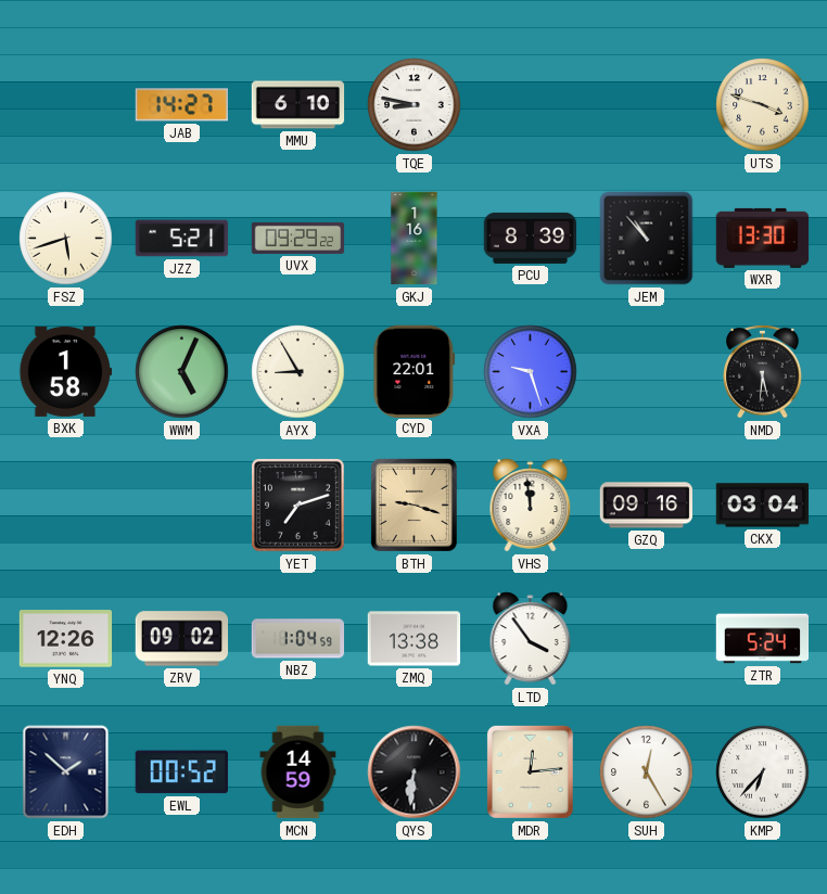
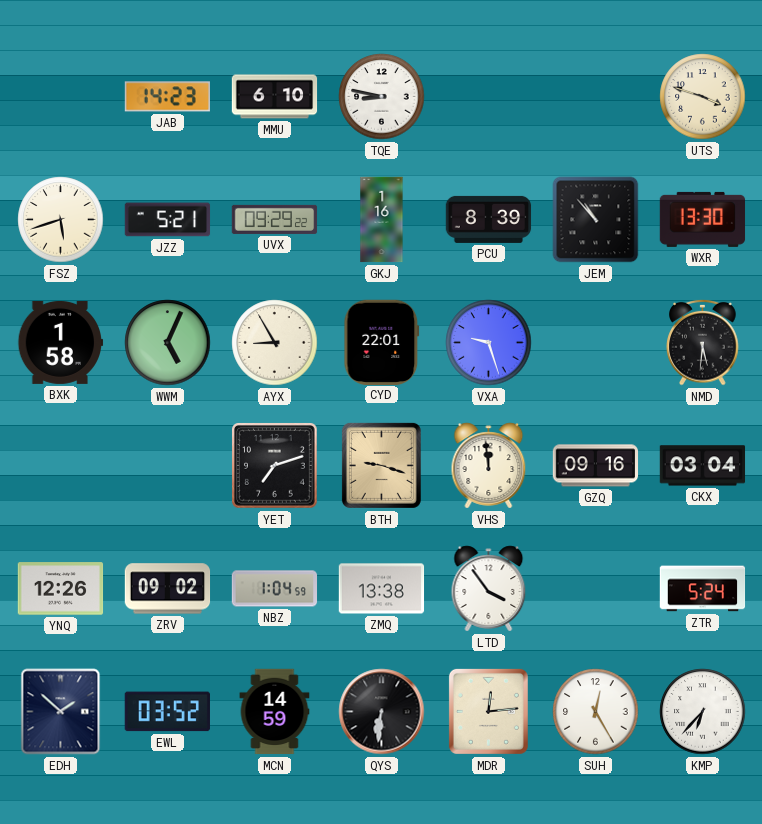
JAB: 14:27 -> 14:23
EWL: 00:52 -> 03:52
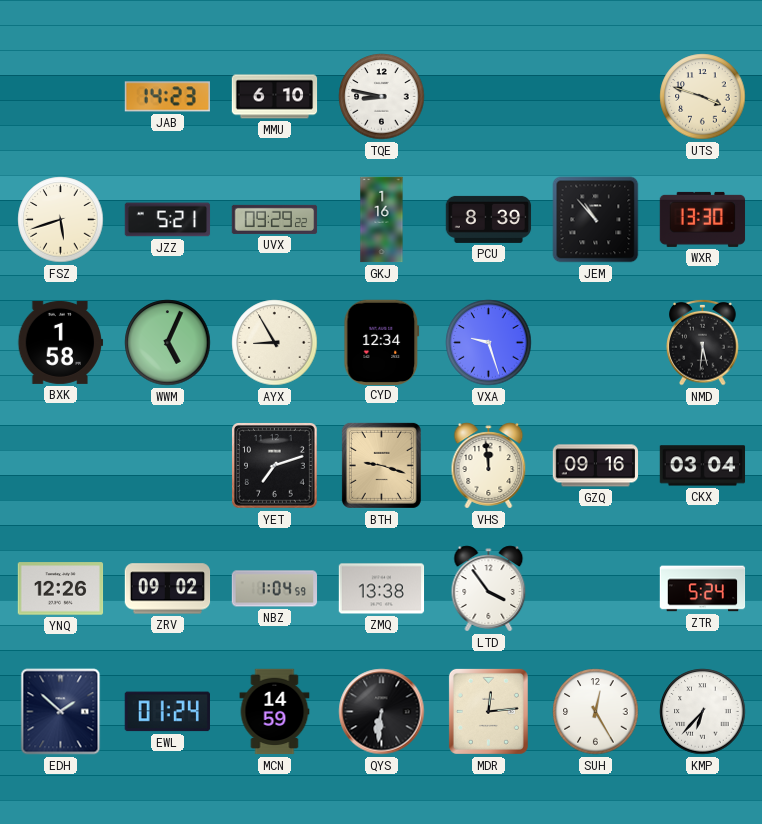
CYD: 22:01 -> 12:34
EWL: 03:52 -> 01:24
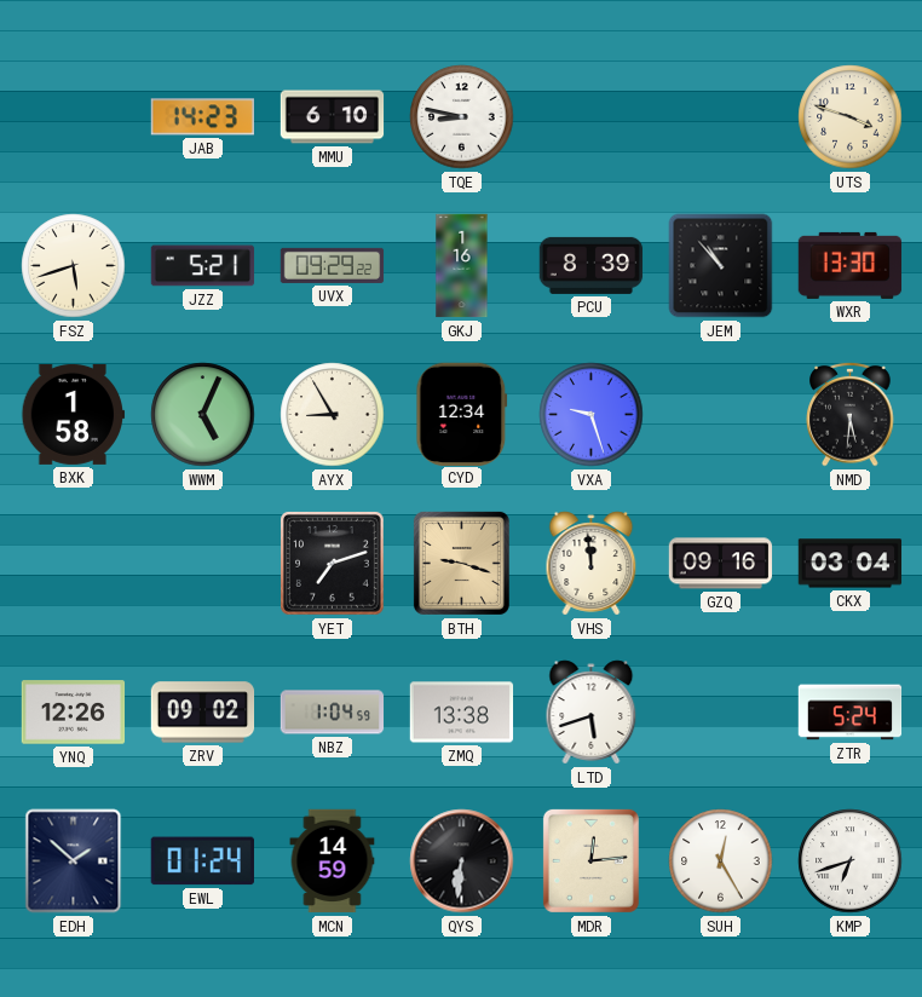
LTD: 3:54 -> 5:42
KMP: 6:37 -> 6:42
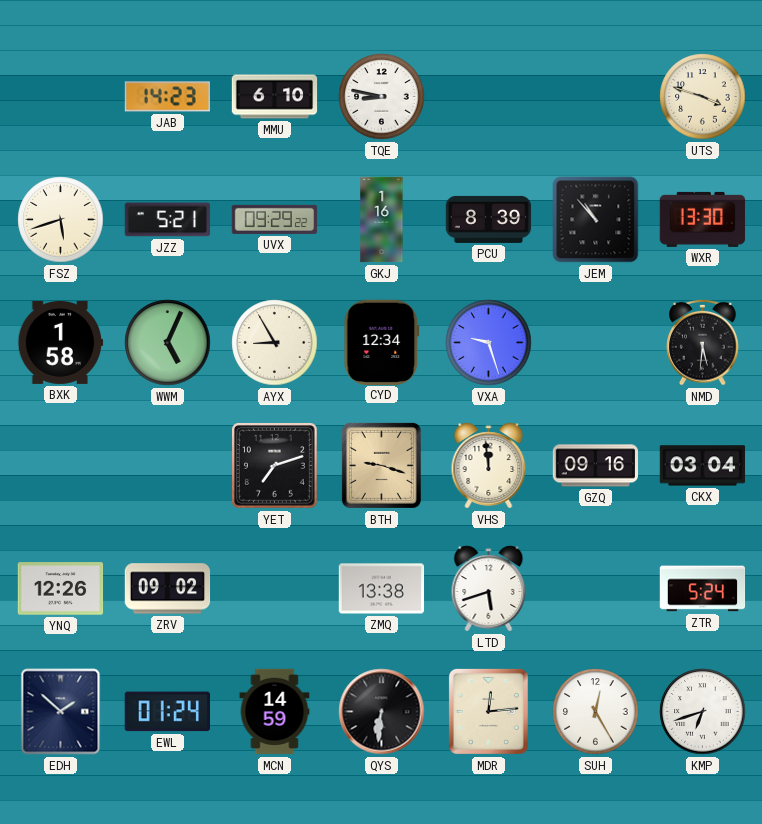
NBZ: 1:04 -> none
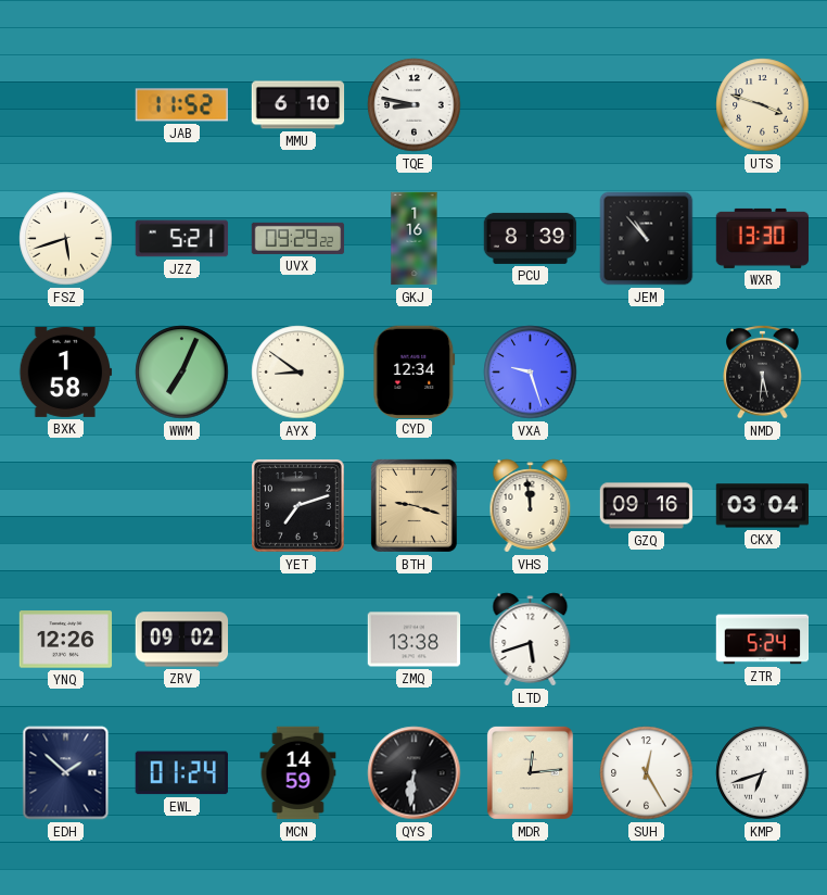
JAB: 14:23 -> 11:52
WWM: 5:04 -> 7:04
AYX: 8:55 -> 8:51
